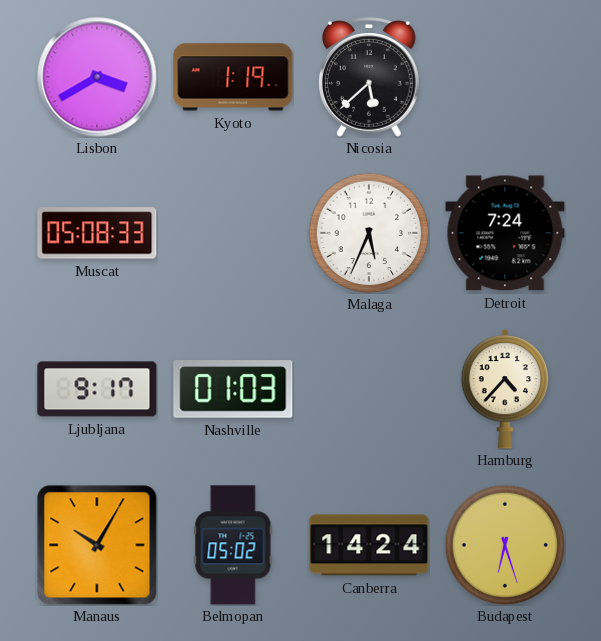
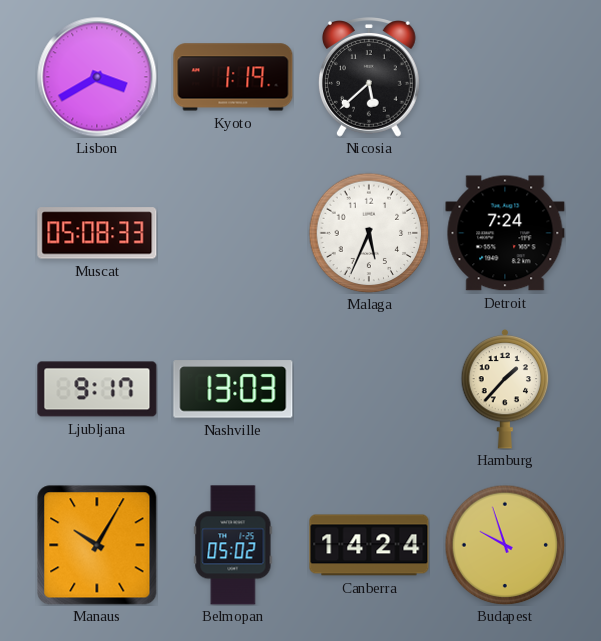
Nashville: 01:03 -> 13:03
Hamburg: 4:37 -> 1:37
Budapest: 6:27 -> 9:57
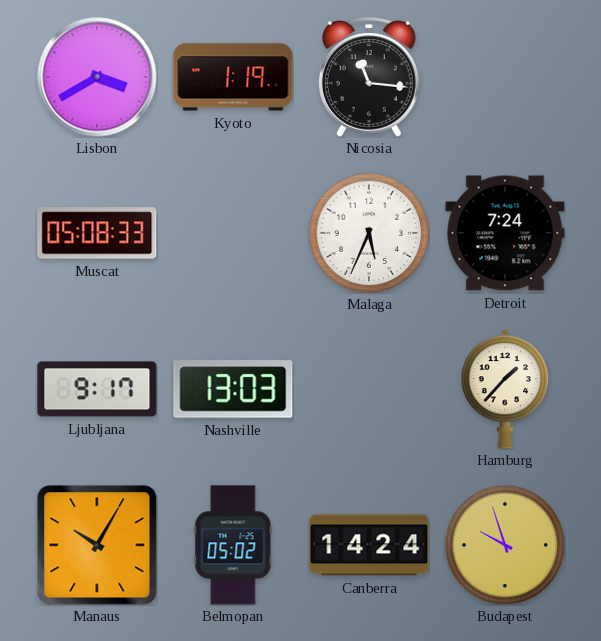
Nicosia: 5:38 -> 11:16
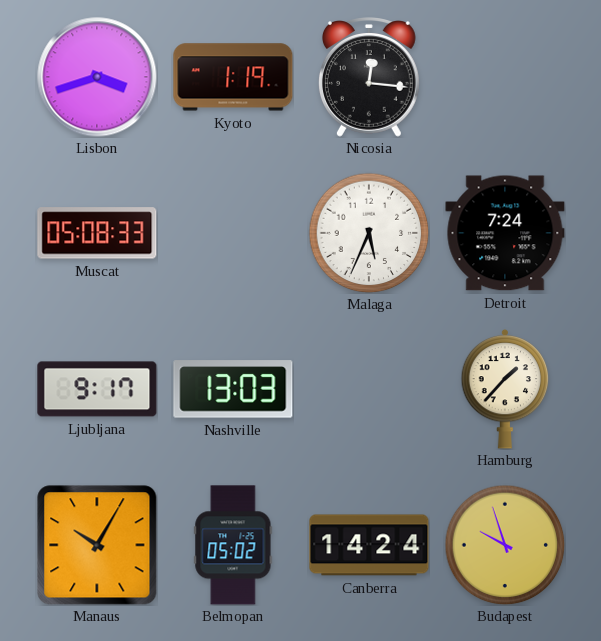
Lisbon: 3:40 -> 3:42
Nicosia: 11:16 -> 12:16
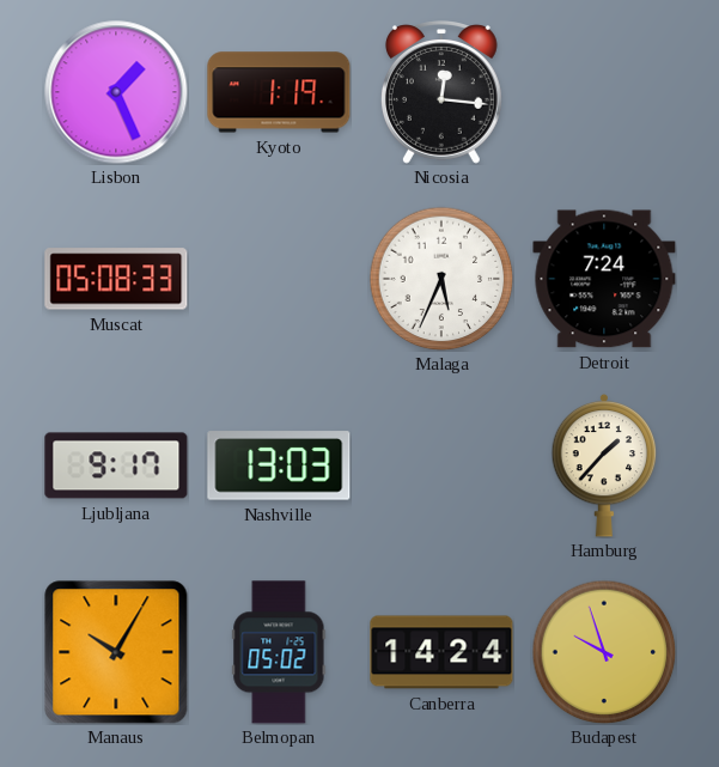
Lisbon: 3:42 -> 1:26
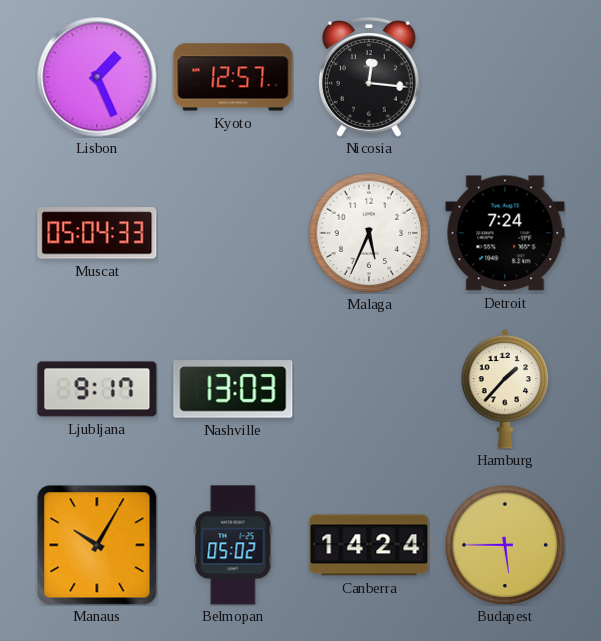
Kyoto: 1:19 -> 12:57
Muscat: 05:08 -> 05:04
Budapest: 9:57 -> 5:45
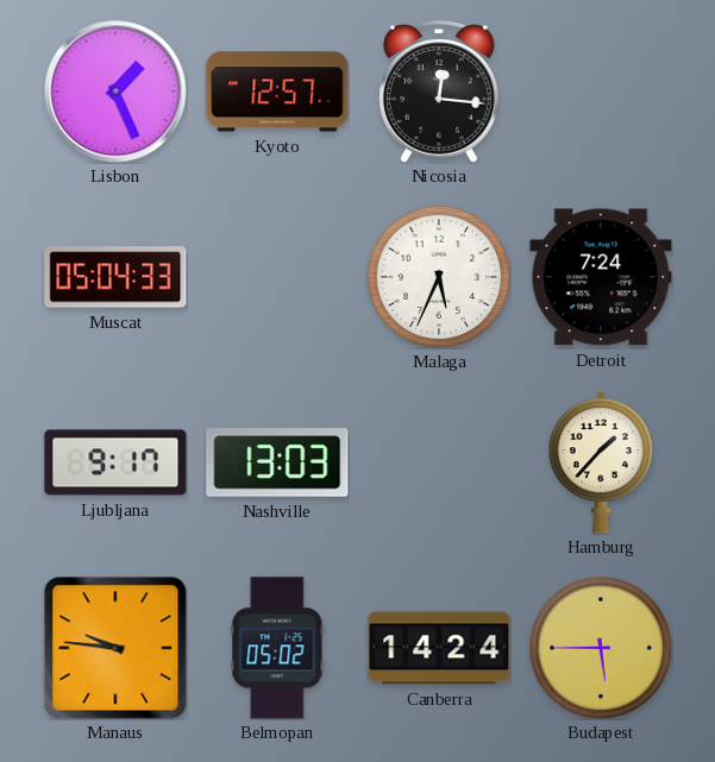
Manaus: 10:05 -> 9:46
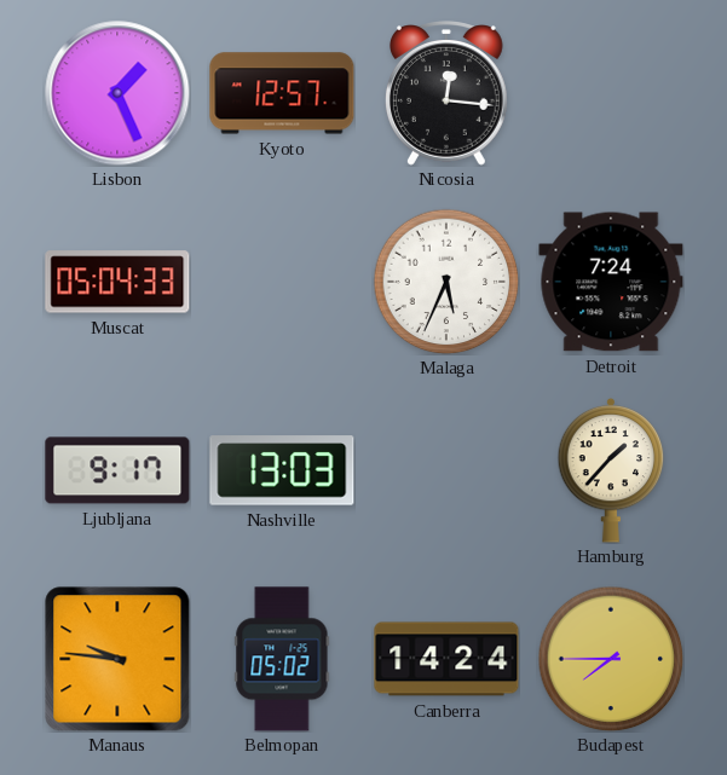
Budapest: 5:45 -> 7:45
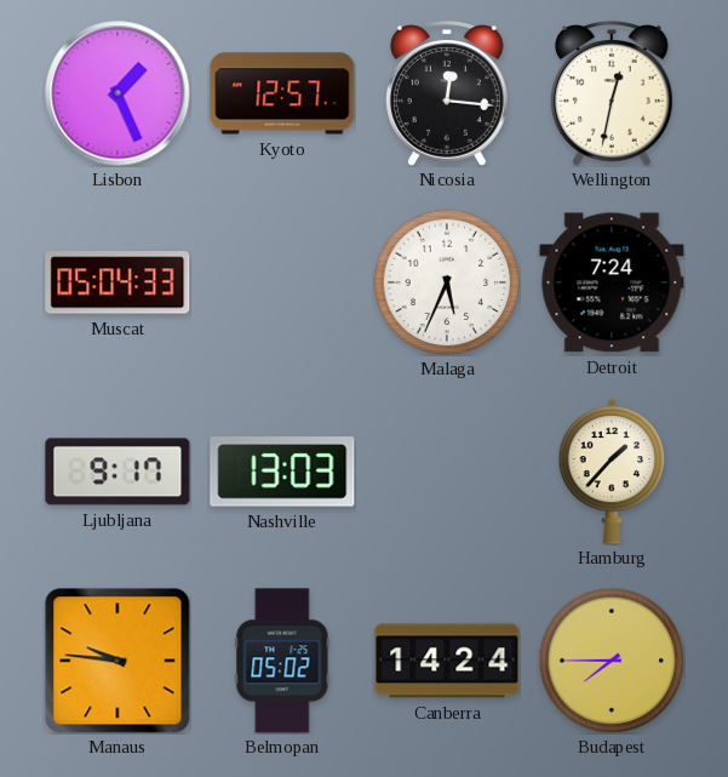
Wellington: none -> 12:32
